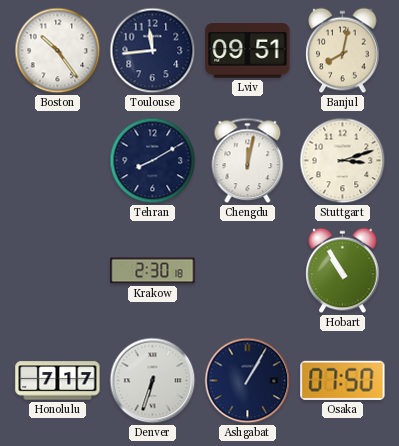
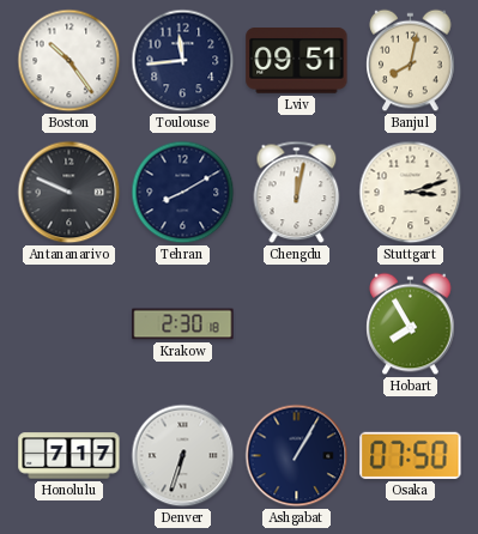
Antananarivo: none -> 9:49
Hobart: 10:55 -> 7:55
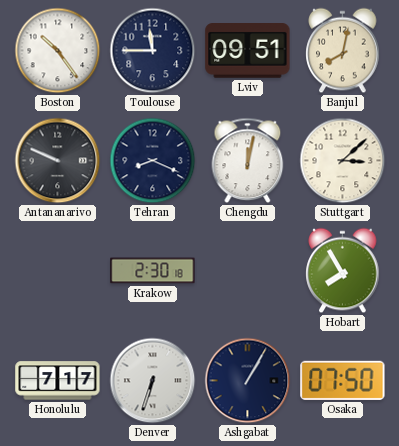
Toulouse: 11:44 -> 11:45
Tehran: 8:10 -> 8:19
Stuttgart: 3:12 -> 3:08
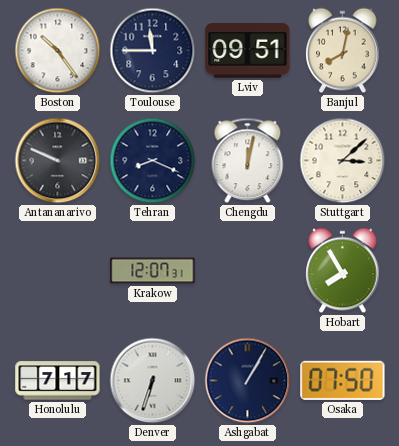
Krakow: 2:30 -> 12:07
